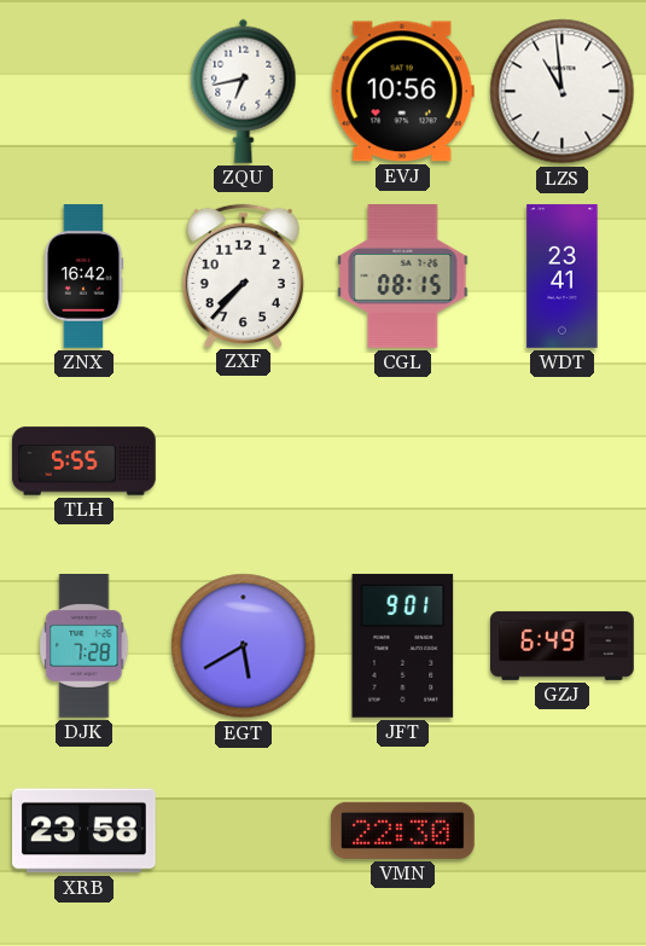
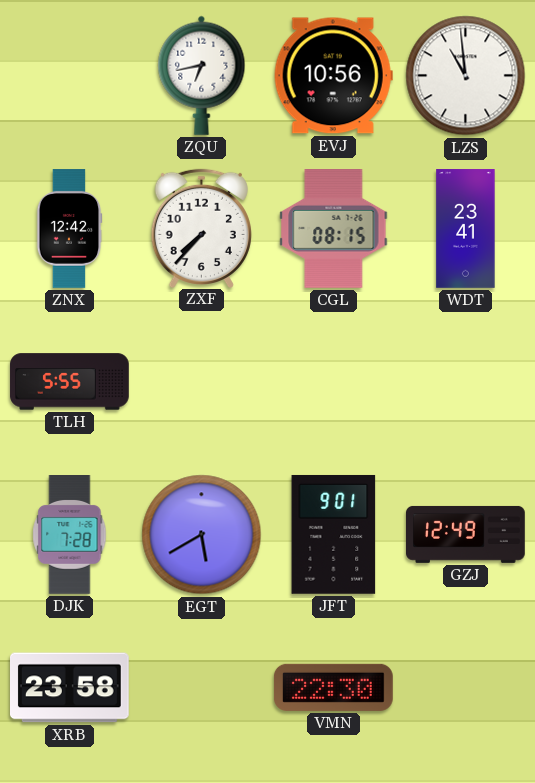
ZNX: 16:42 -> 12:42
GZJ: 6:49 -> 12:49
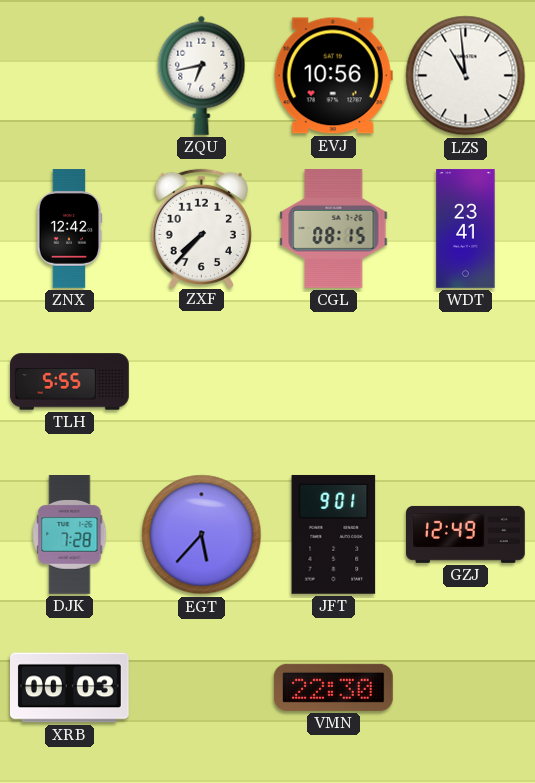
EGT: 5:40 -> 5:37
XRB: 23:58 -> 00:03
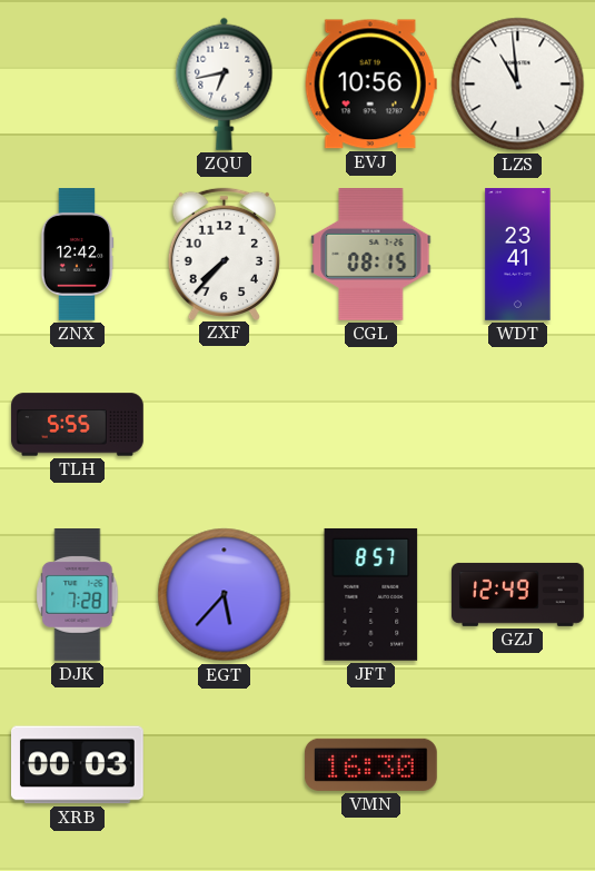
JFT: 9:01 -> 8:57
VMN: 22:30 -> 16:30
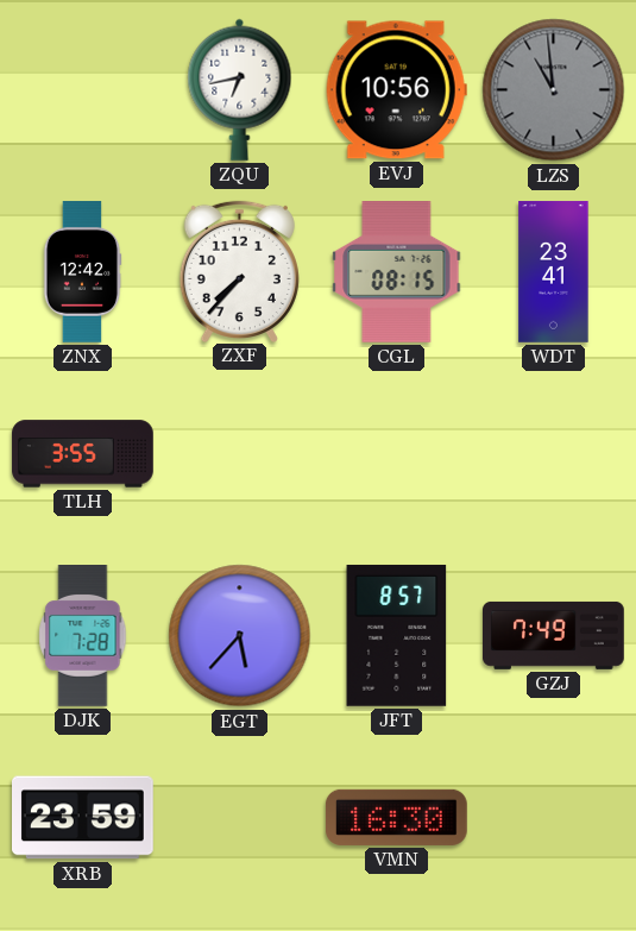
LZS dial: white -> grey
TLH: 5:55 -> 3:55
GZJ: 12:49 -> 7:49
XRB: 00:03 -> 23:59
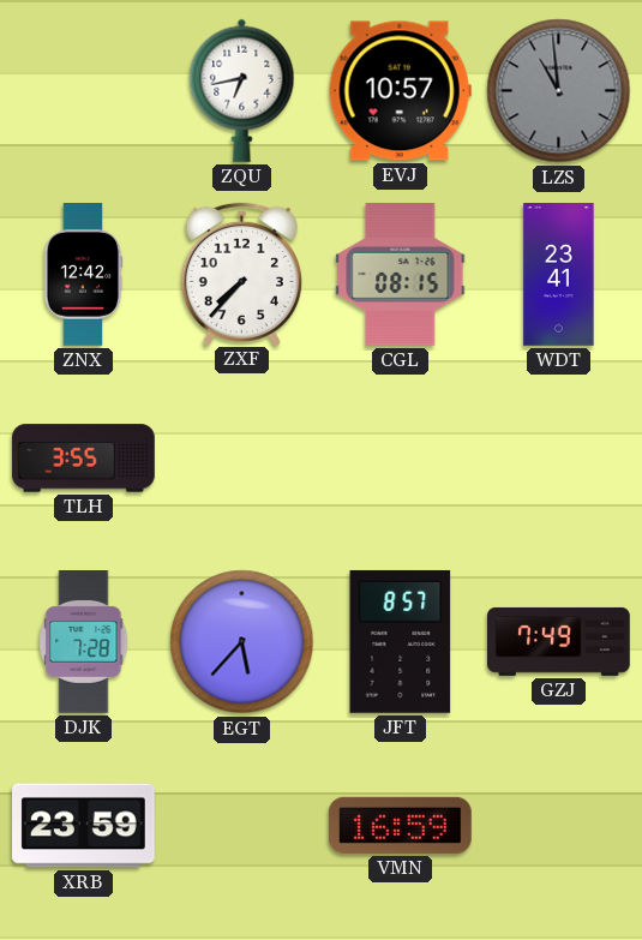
EVJ: 10:56 -> 10:57
VMN: 16:30 -> 16:59
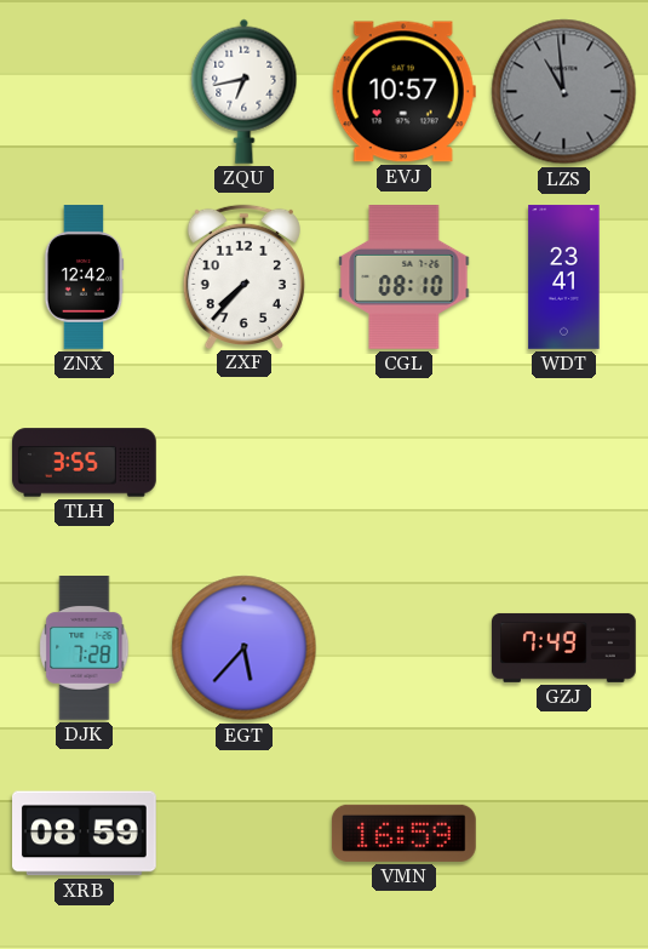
CGL: 08:15 -> 08:10
JFT: 8:57 -> none
XRB: 23:59 -> 08:59
